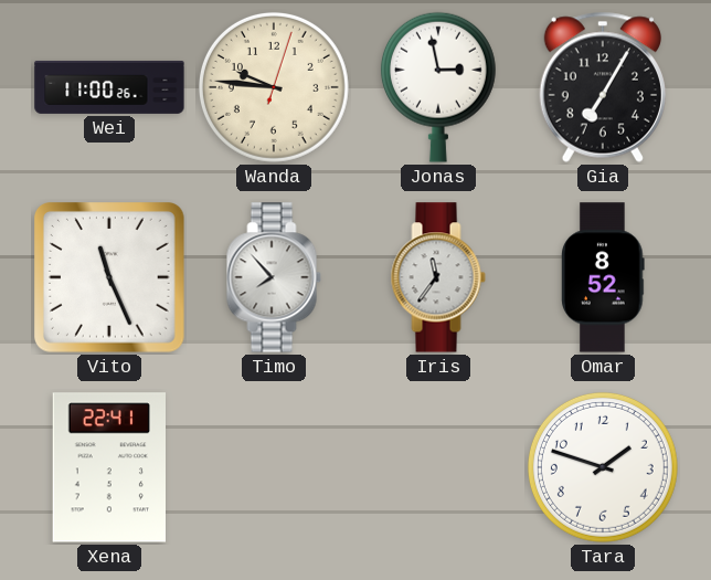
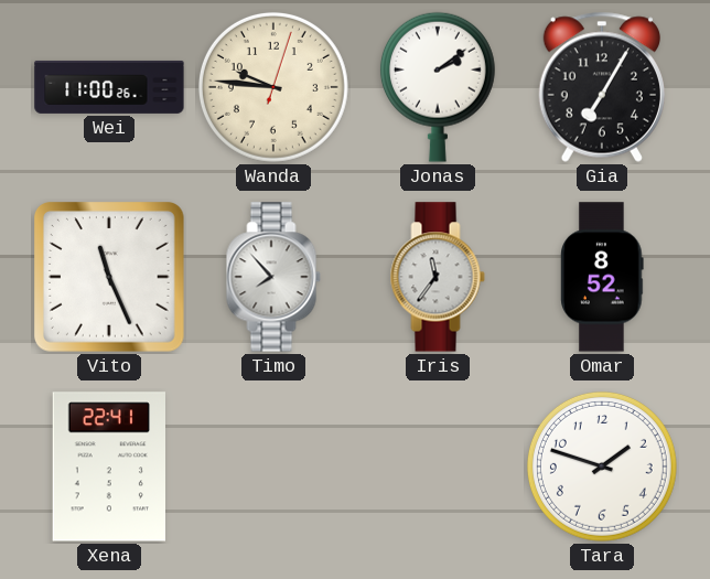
Jonas: 2:58 -> 2:09
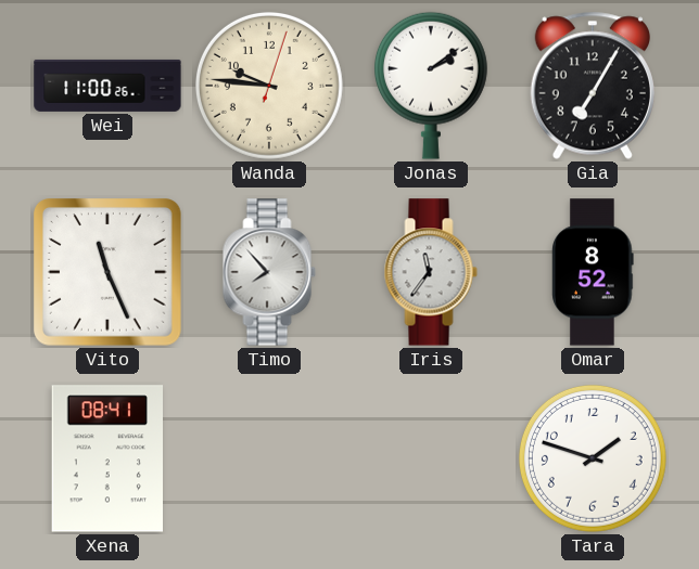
Xena: 22:41 -> 08:41
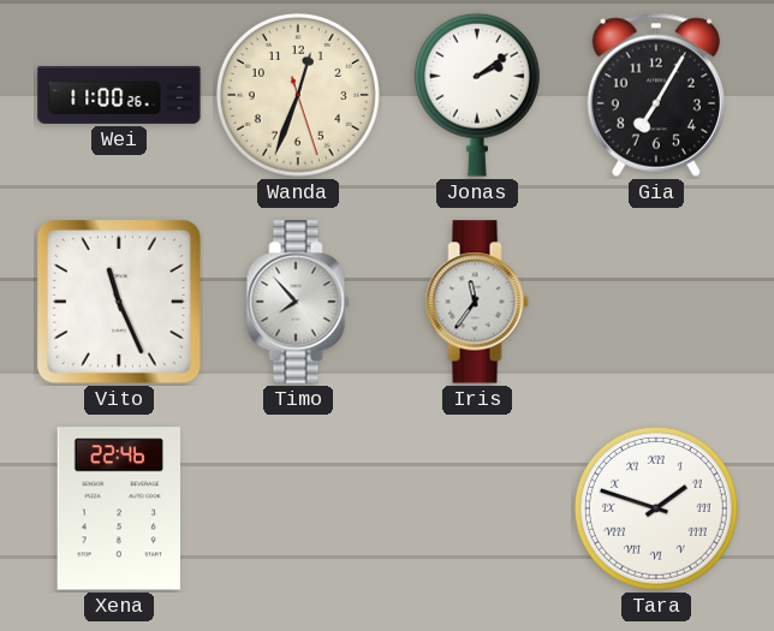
Wanda: 9:46 -> 12:33
Omar: 8:52 -> none
Xena: 08:41 -> 22:46
Tara numerals: Arabic -> Roman
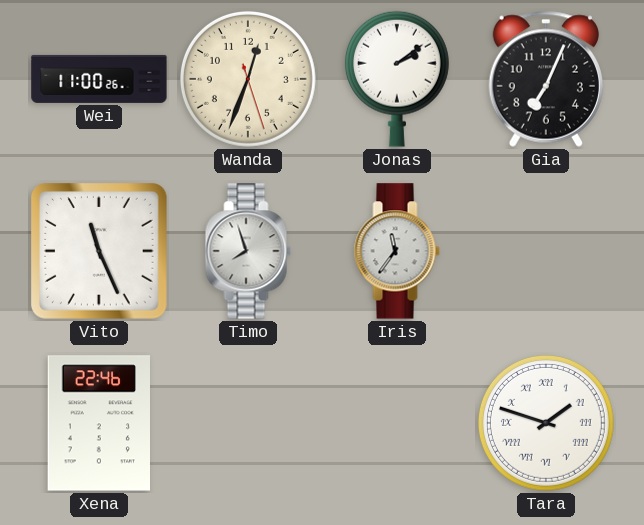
Gia: 7:05 -> 7:04
Timo: 7:53 -> 7:57
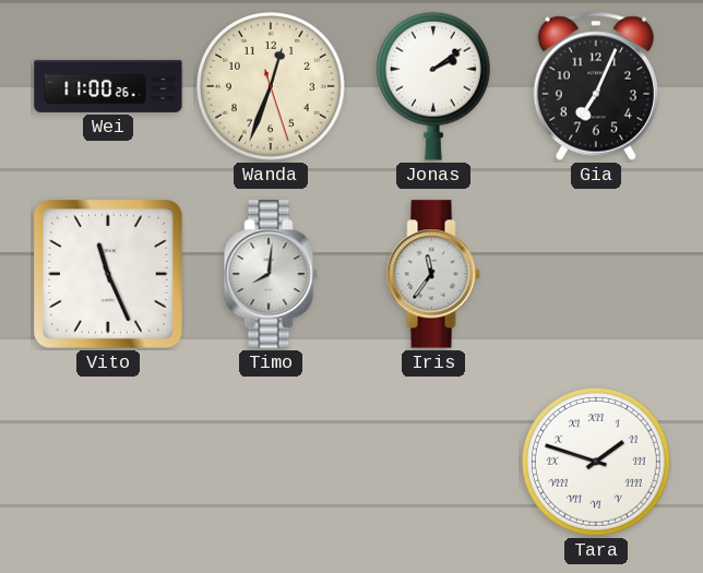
Timo: 7:57 -> 8:01
Xena: 22:46 -> none
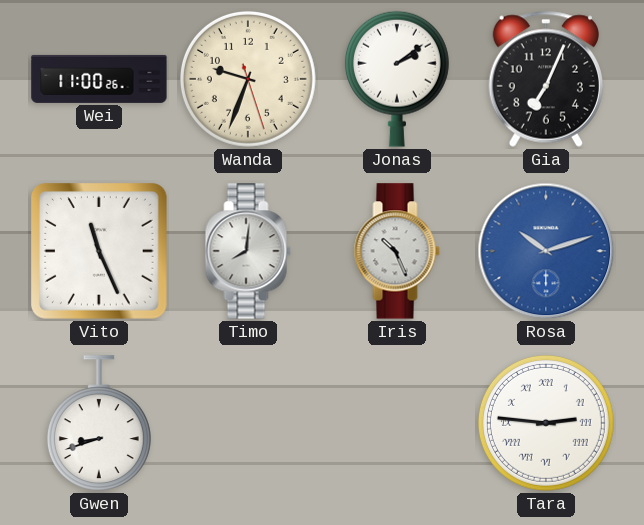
Wanda: 12:33 -> 9:33
Iris: 11:36 -> 10:26
Rosa: none -> 10:12
Gwen: none -> 8:42
Tara: 1:48 -> 2:46
